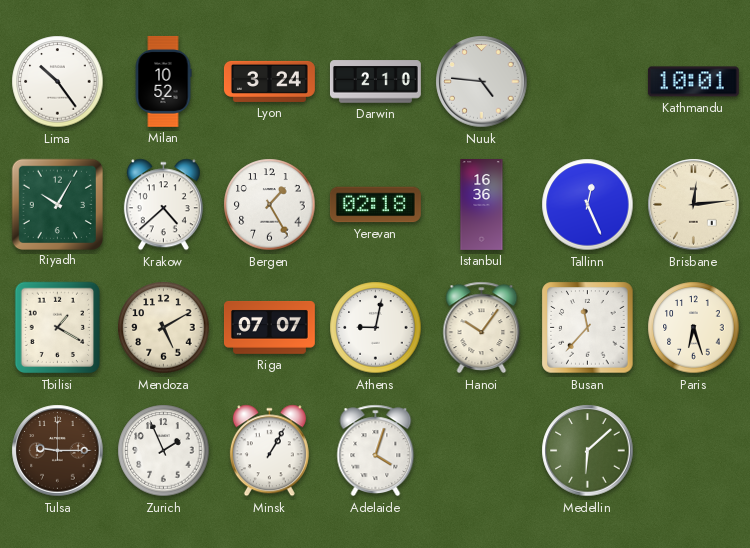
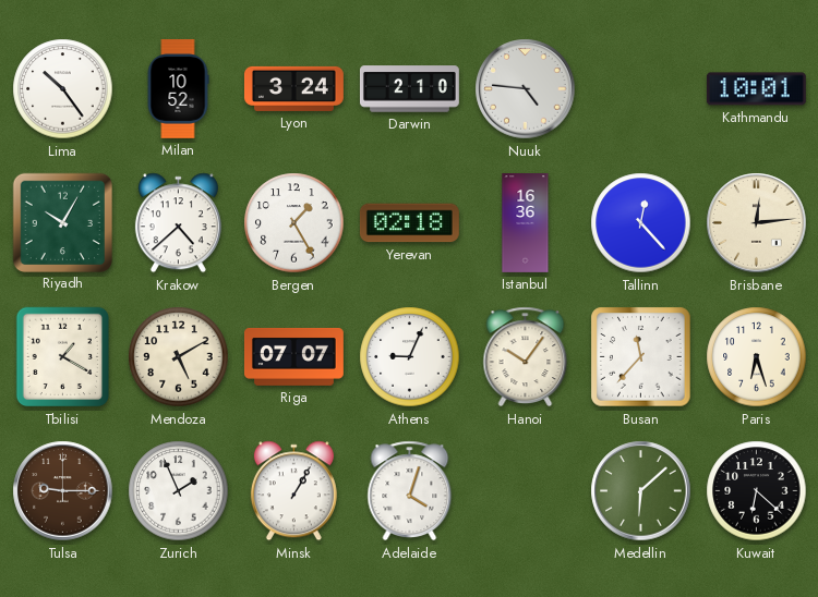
Tallinn: 12:26 -> 12:23
Athens: 9:02 -> 9:04
Kuwait: none -> 6:22
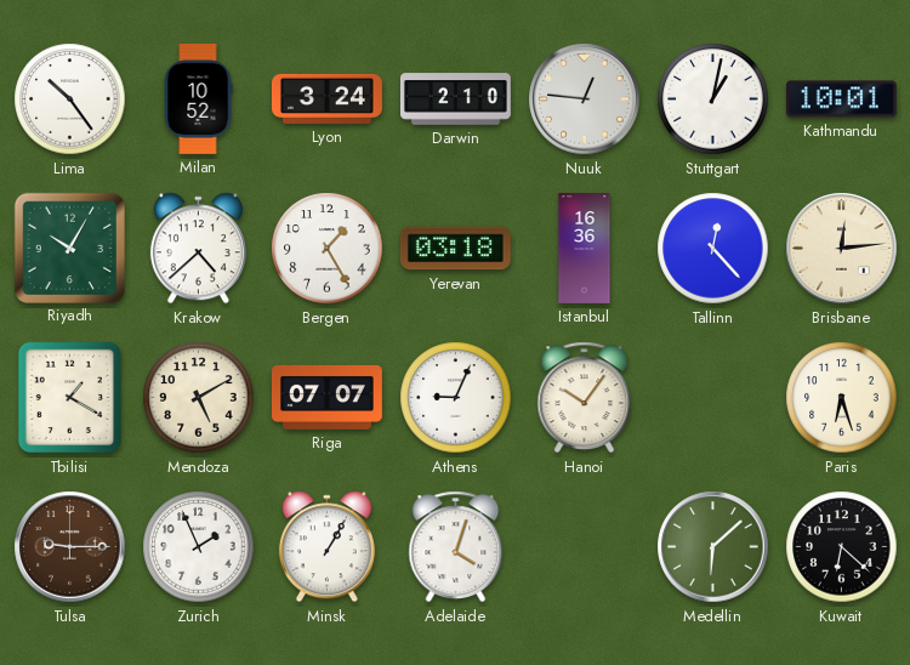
Nuuk: 4:46 -> 12:46
Stuttgart: none -> 1:02
Yerevan: 02:18 -> 03:18
Busan: 11:37 -> none
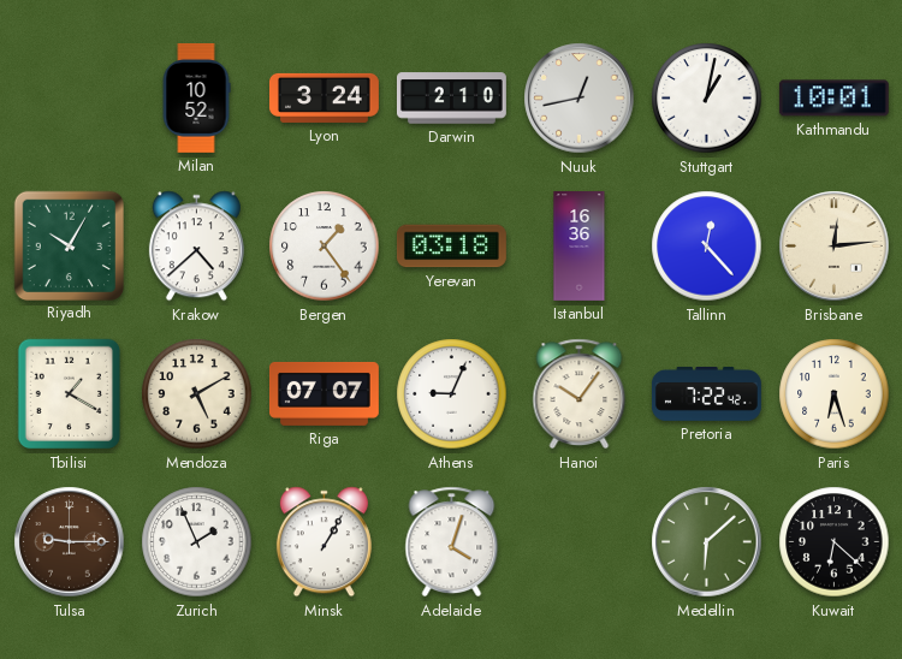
Lima: 10:24 -> none
Nuuk: 12:46 -> 12:43
Bergen: 1:25 -> 1:24
Pretoria: none -> 7:22
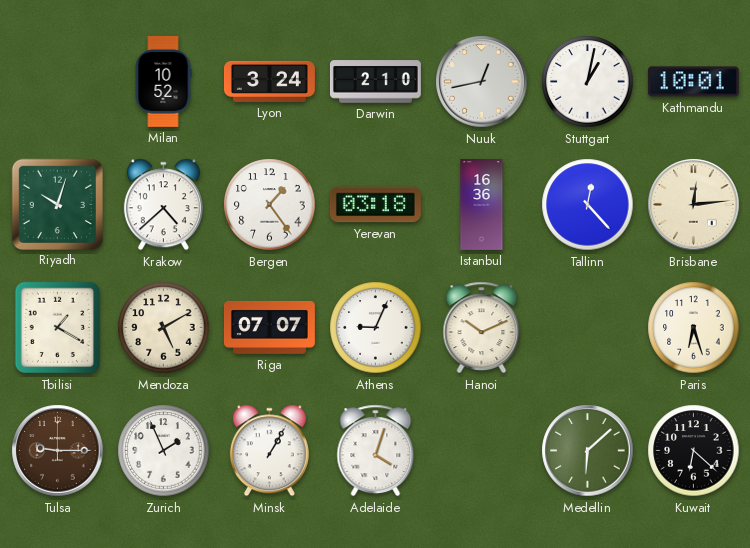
Riyadh: 10:05 -> 10:03
Hanoi: 10:06 -> 10:11
Pretoria: 7:22 -> none
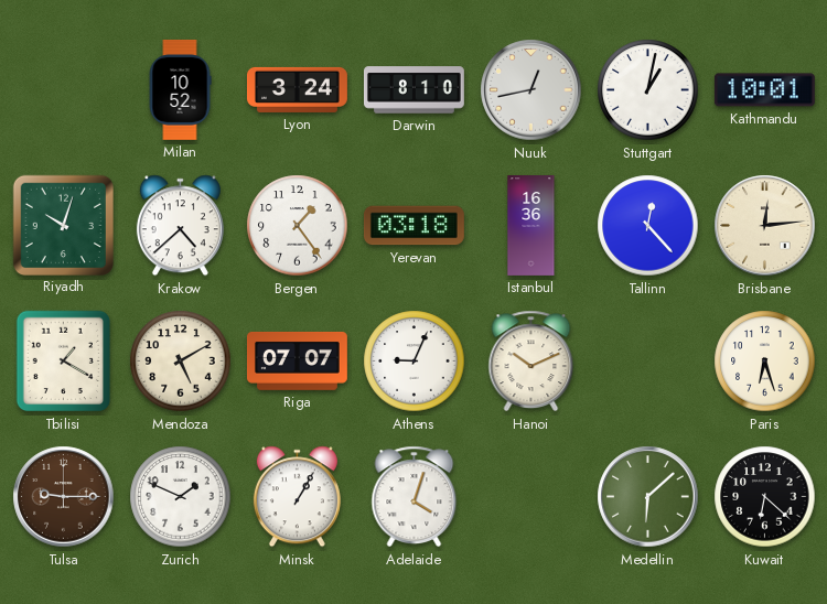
Darwin: 2:10 -> 8:10
Zurich: 1:56 -> 1:49
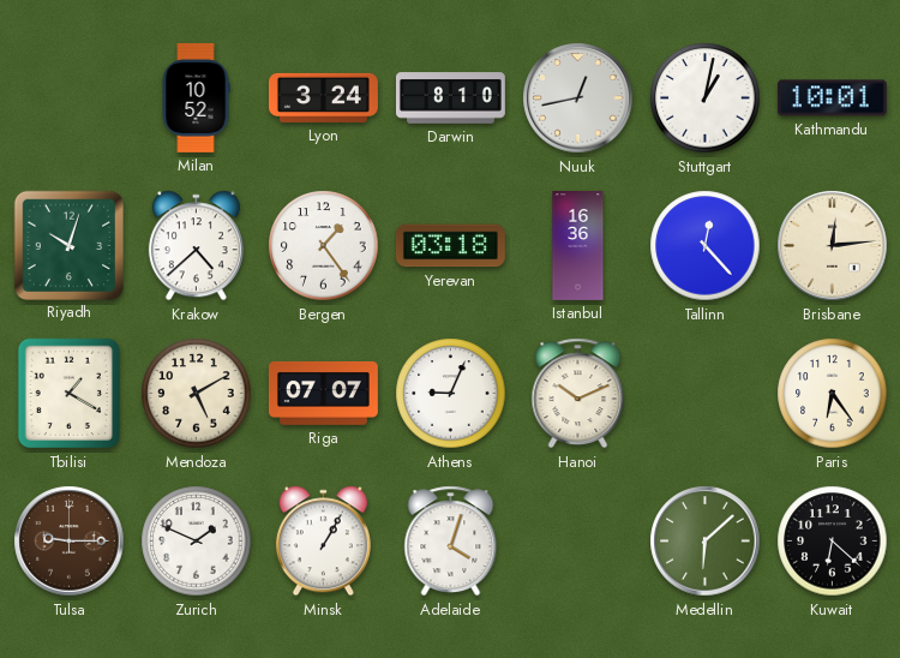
Paris: 6:27 -> 6:24
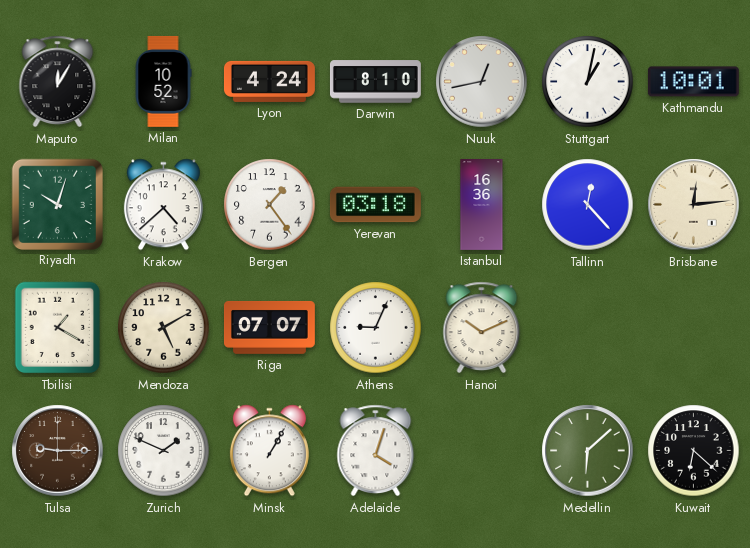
Maputo: none -> 12:05
Lyon: 3:24 -> 4:24
Paris: 6:24 -> none
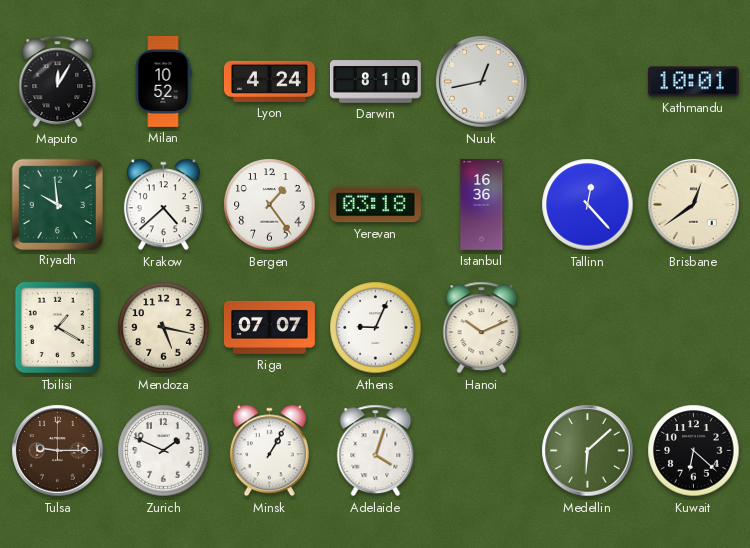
Stuttgart: 1:02 -> none
Riyadh: 10:03 -> 9:59
Brisbane: 12:14 -> 12:39
Mendoza: 5:10 -> 5:17
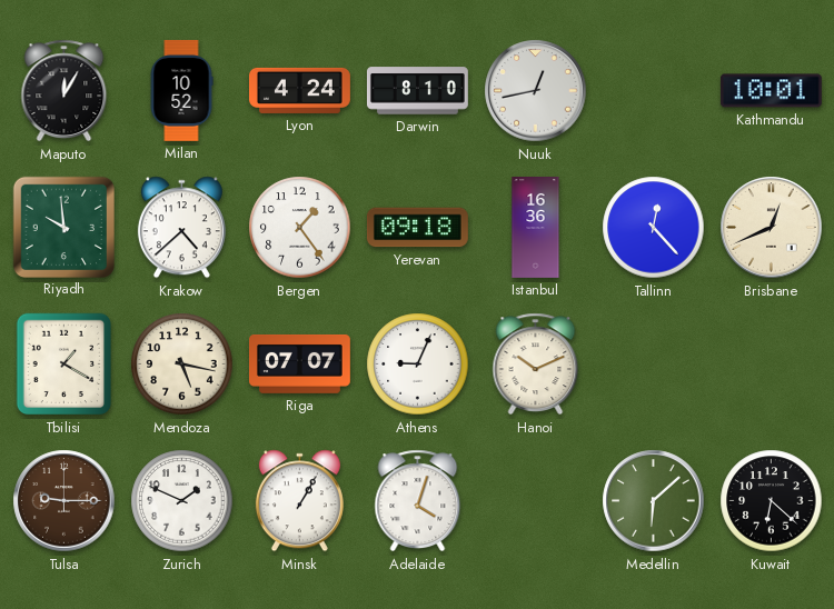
Yerevan: 03:18 -> 09:18
Brisbane: 12:39 -> 12:41
